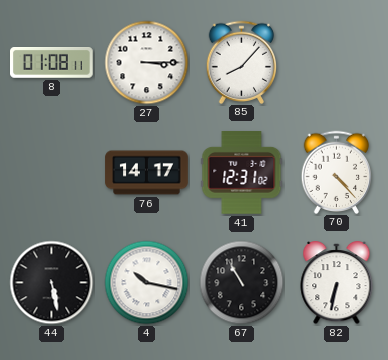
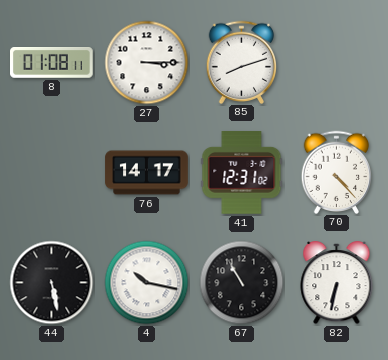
85: 8:07 -> 8:12
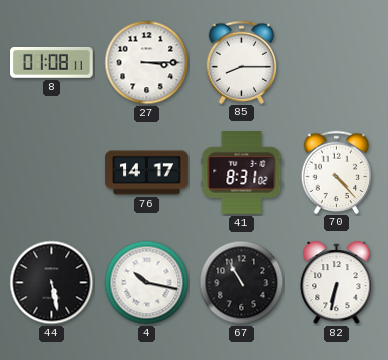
85: 8:12 -> 8:15
41: 12:31 -> 8:31
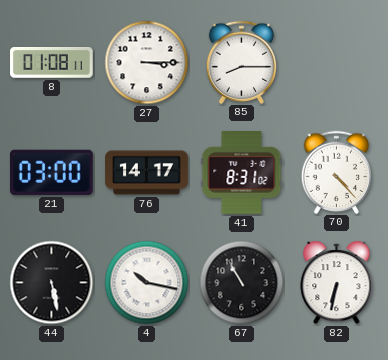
21: none -> 03:00
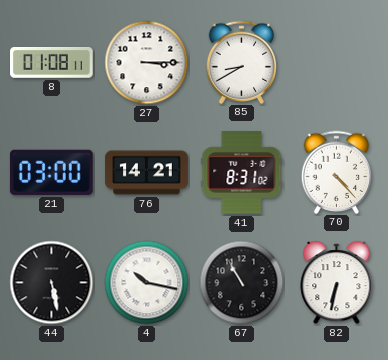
85: 8:15 -> 8:40
76: 14:17 -> 14:21
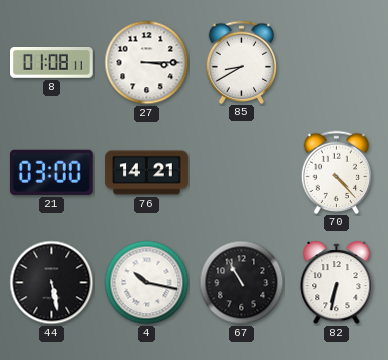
41: 8:31 -> none
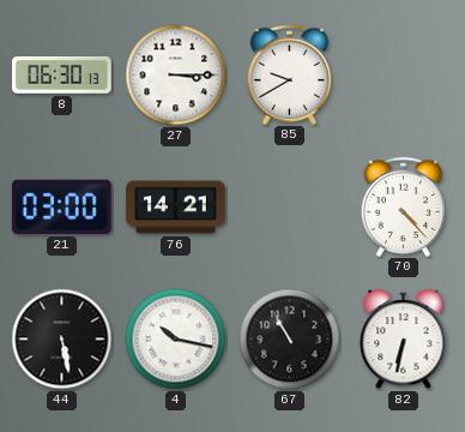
8: 01:08 -> 06:30
85: 8:40 -> 9:40
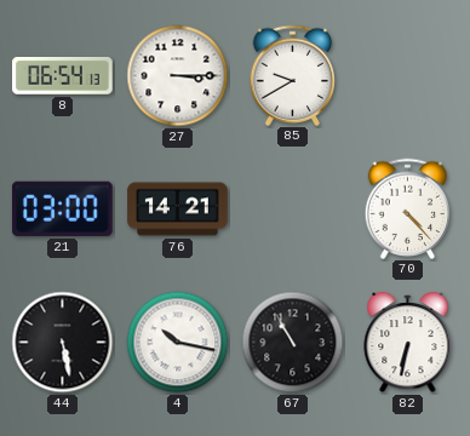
8: 06:30 -> 06:54
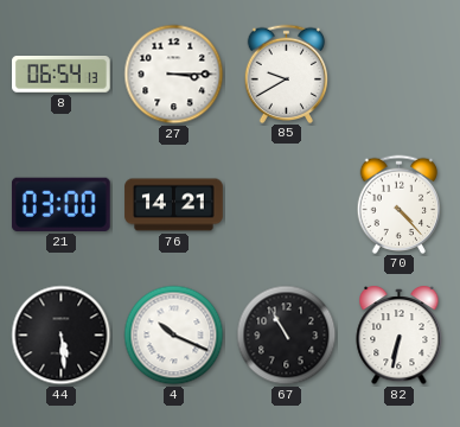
44: 5:28 -> 5:29
4: 10:17 -> 10:19
